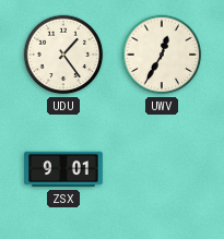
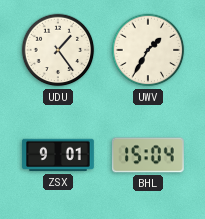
UWV: 12:35 -> 1:35
BHL: none -> 15:04
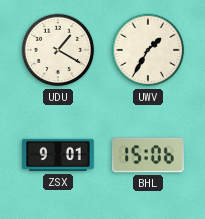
UDU: 1:24 -> 1:20
BHL: 15:04 -> 15:06
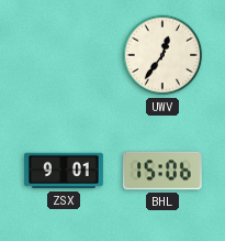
UDU: 1:20 -> none
UWV: 1:35 -> 12:36
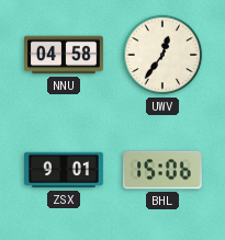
NNU: none -> 04:58
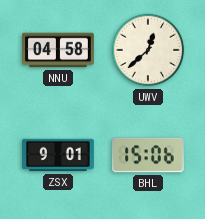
UWV: 12:36 -> 12:38
